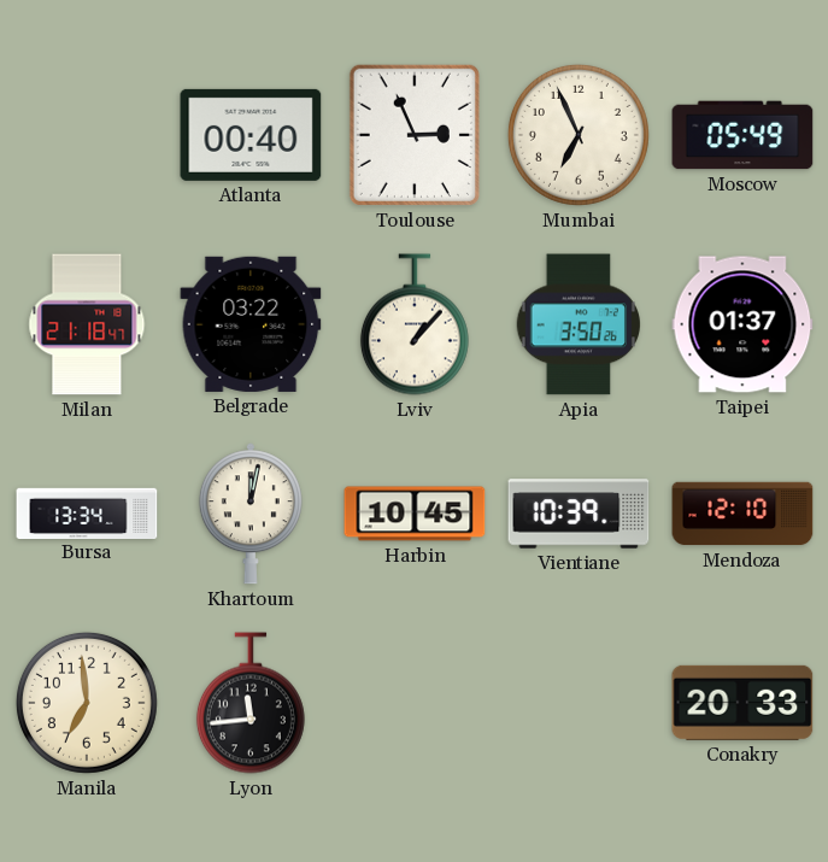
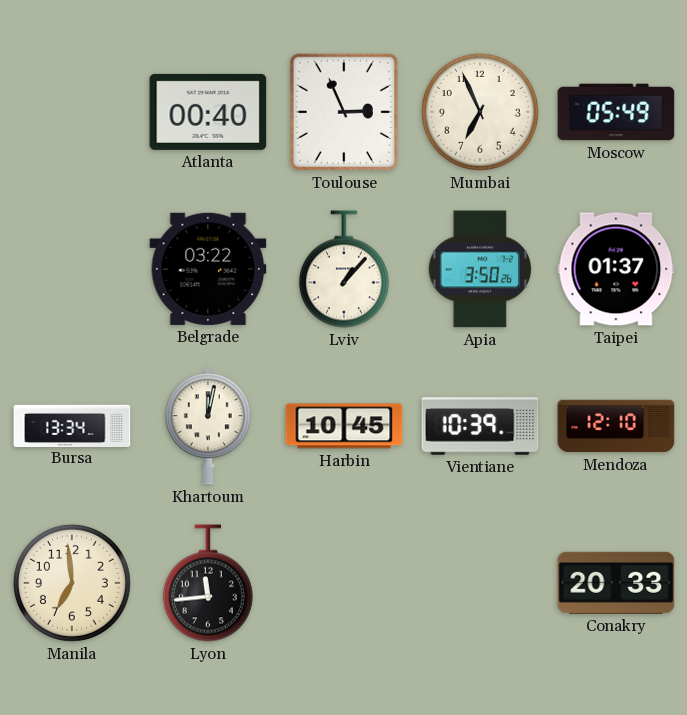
Milan: 21:18 -> none
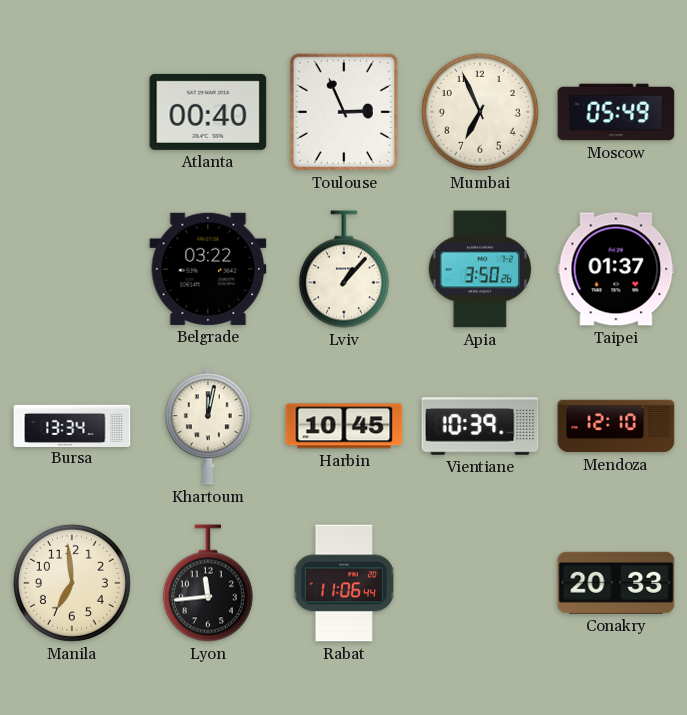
Rabat: none -> 11:06
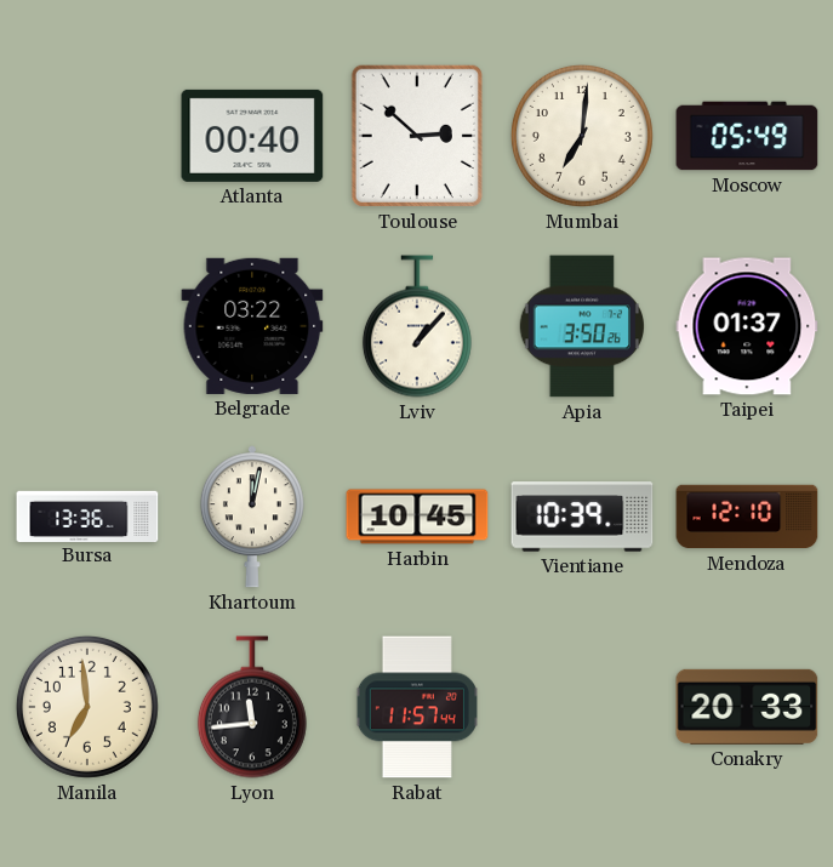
Toulouse: 2:56 -> 2:52
Mumbai: 6:56 -> 7:01
Bursa: 13:34 -> 13:36
Rabat: 11:06 -> 11:57
